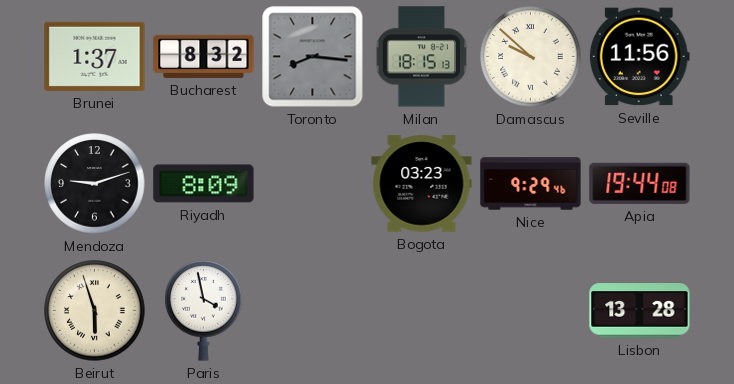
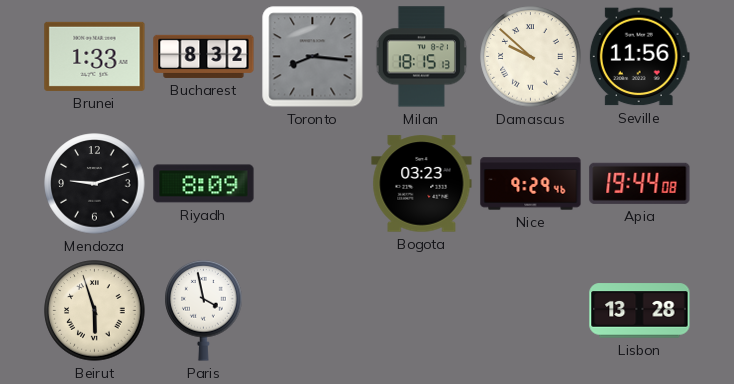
Brunei: 1:37 -> 1:33
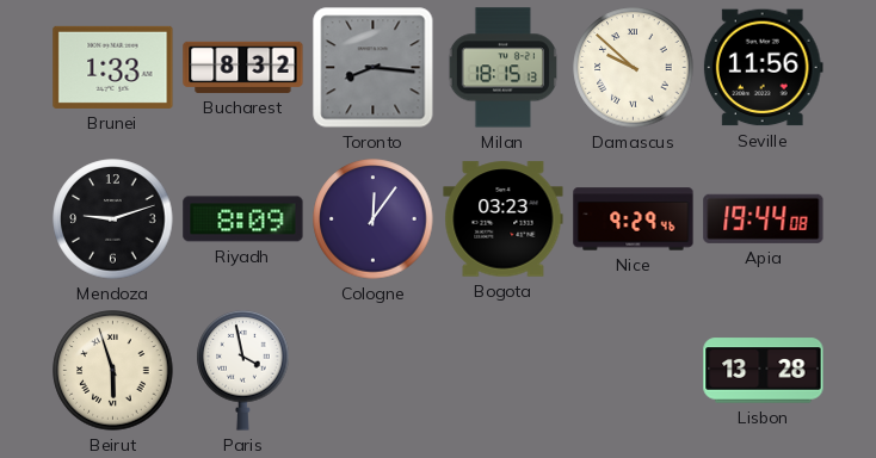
Cologne: none -> 12:06
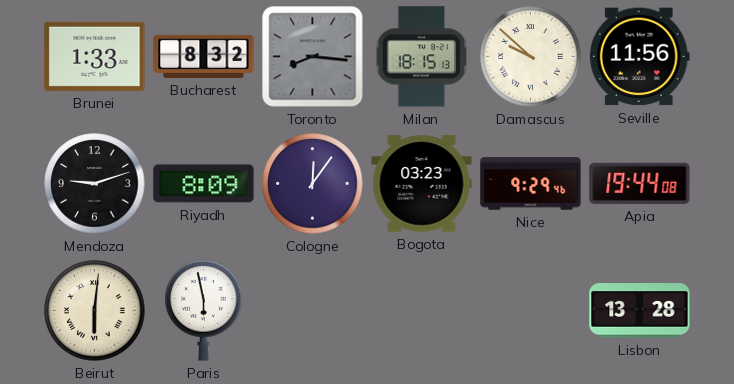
Beirut: 5:57 -> 6:01
Paris: 3:58 -> 5:58
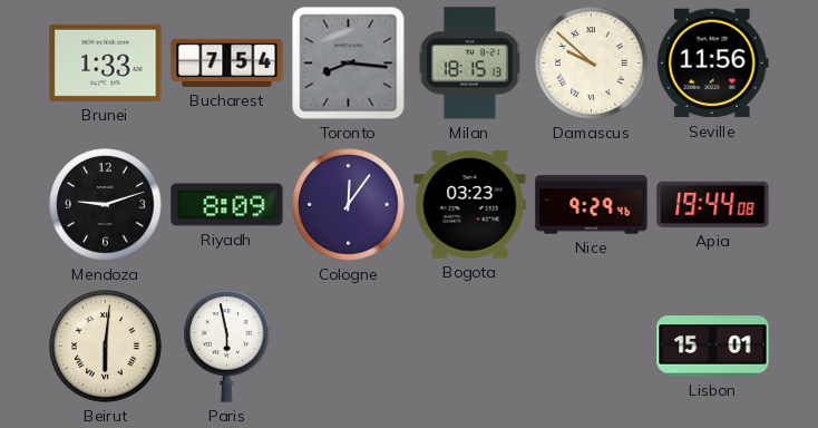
Bucharest: 8:32 -> 7:54
Lisbon: 13:28 -> 15:01
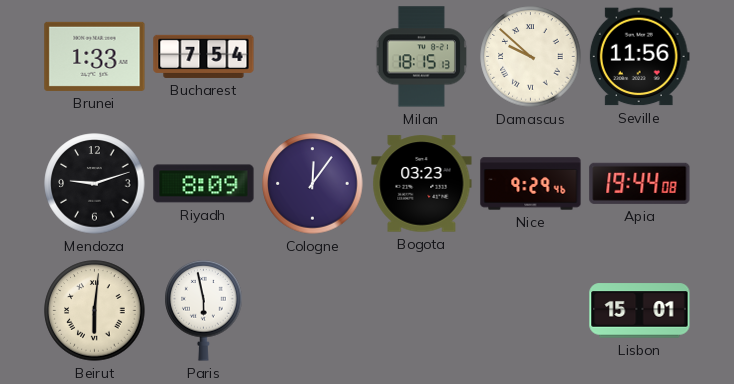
Toronto: 8:16 -> none
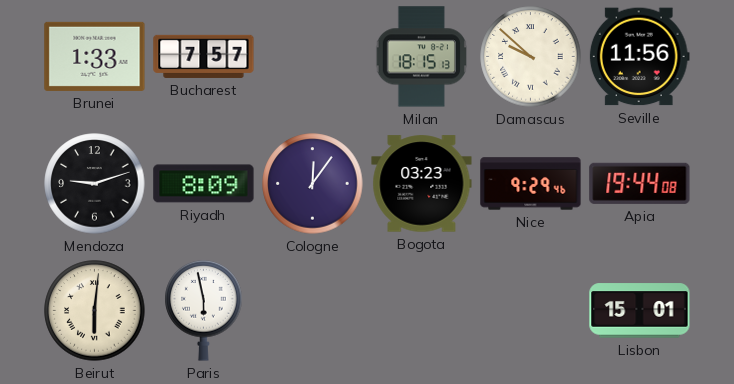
Bucharest: 7:54 -> 7:57
